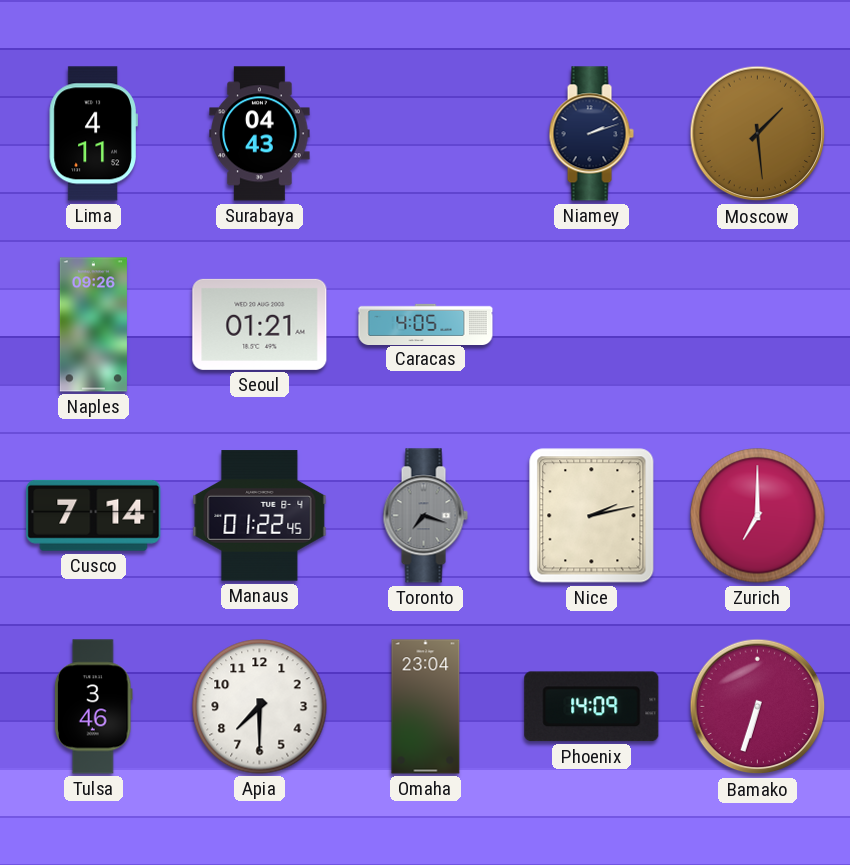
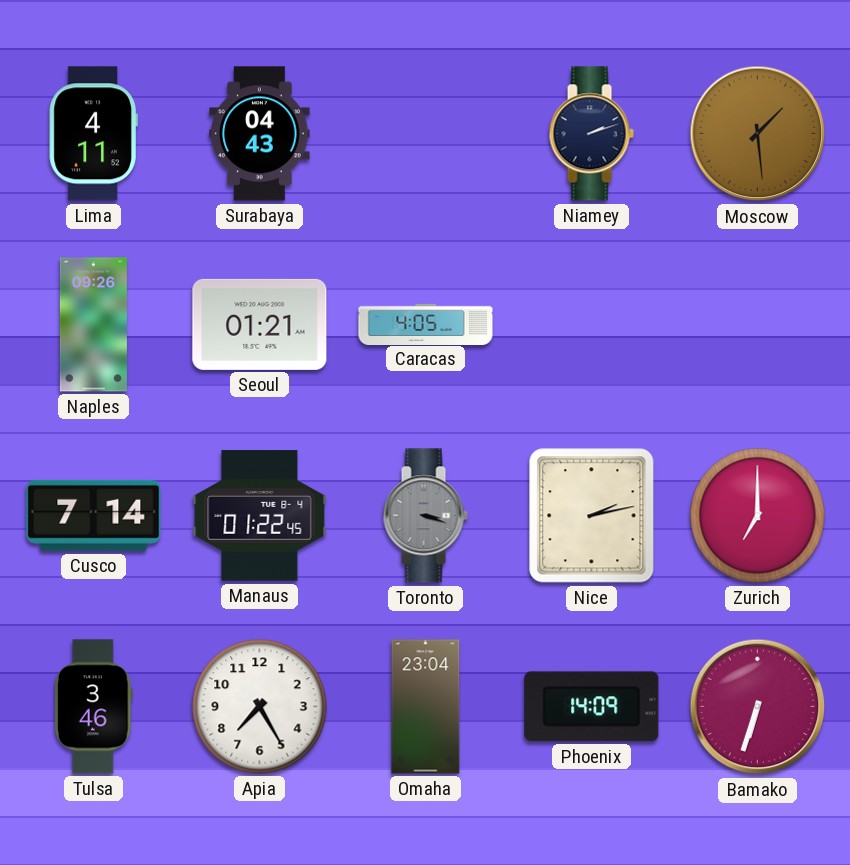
Toronto: 7:18 -> 3:18
Apia: 7:30 -> 7:25
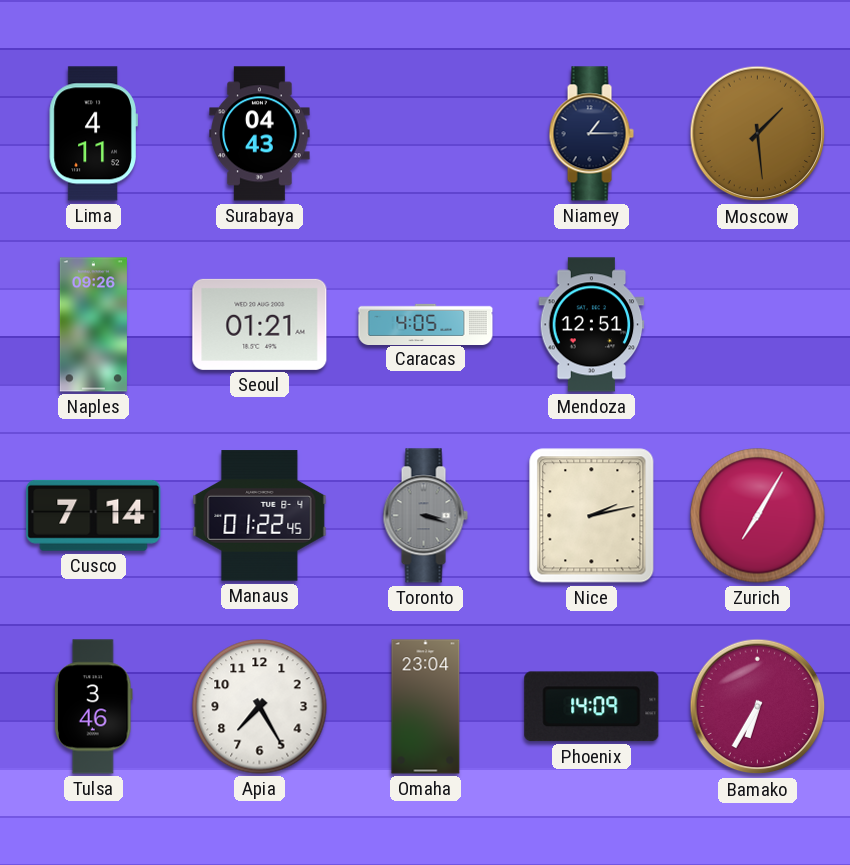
Niamey: 2:12 -> 1:15
Mendoza: none -> 12:51
Zurich: 7:00 -> 7:05
Bamako: 6:33 -> 6:35
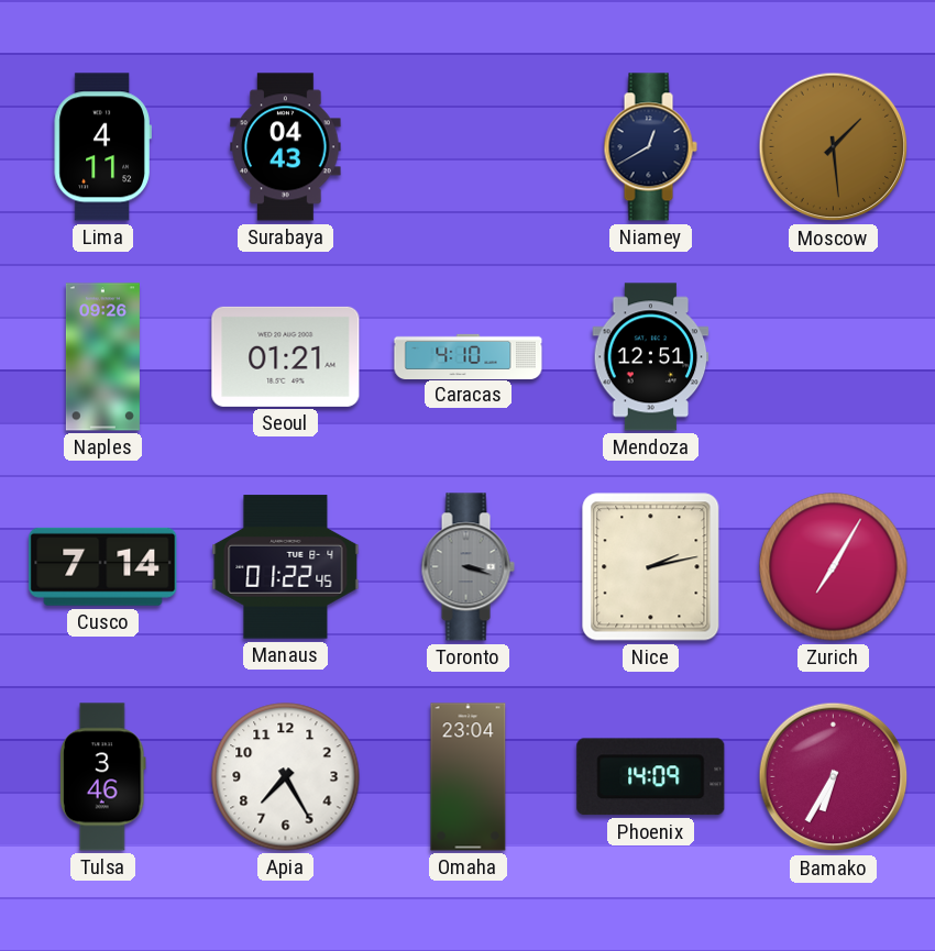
Niamey: 1:15 -> 12:40
Caracas: 4:05 -> 4:10
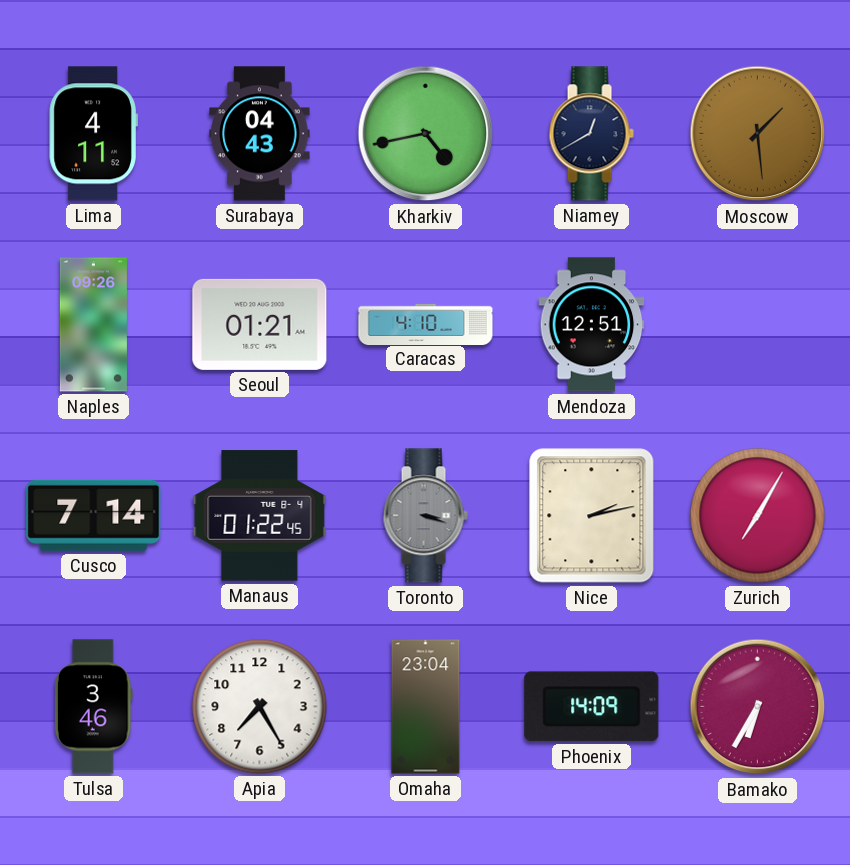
Kharkiv: none -> 4:43
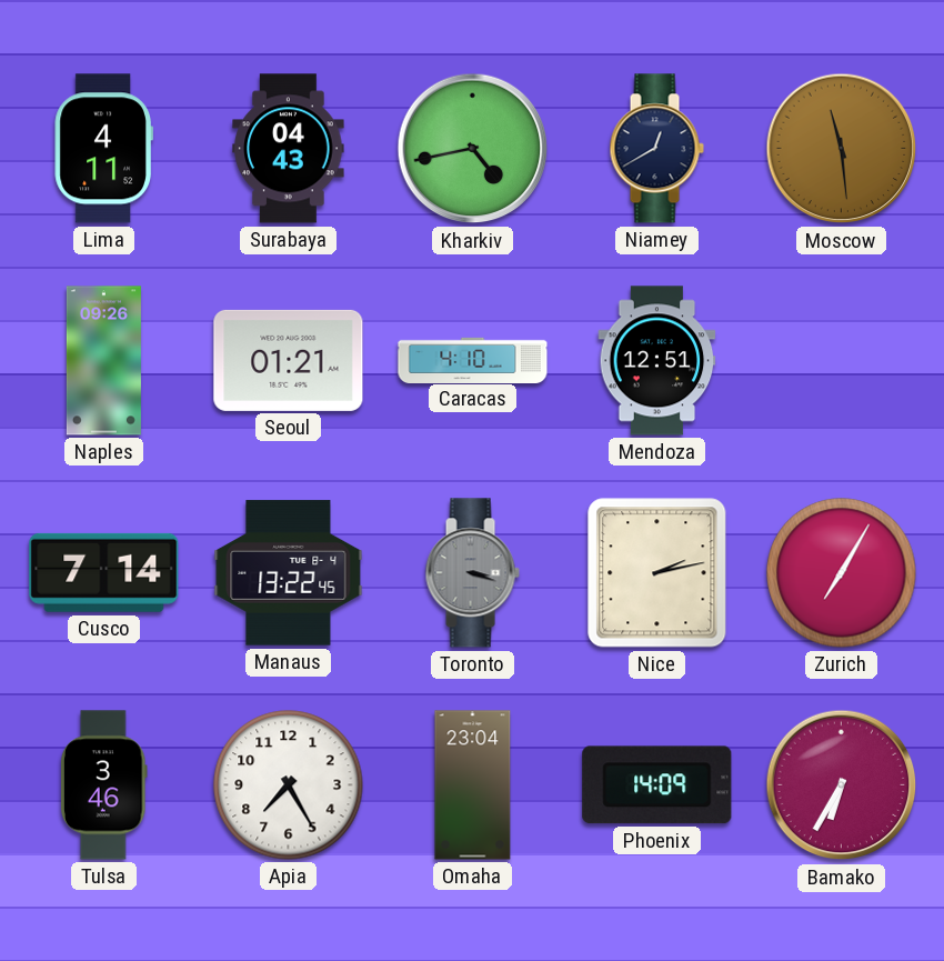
Moscow: 1:29 -> 11:29
Manaus: 01:22 -> 13:22
